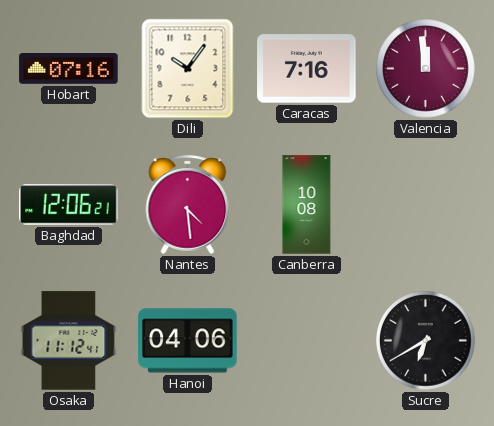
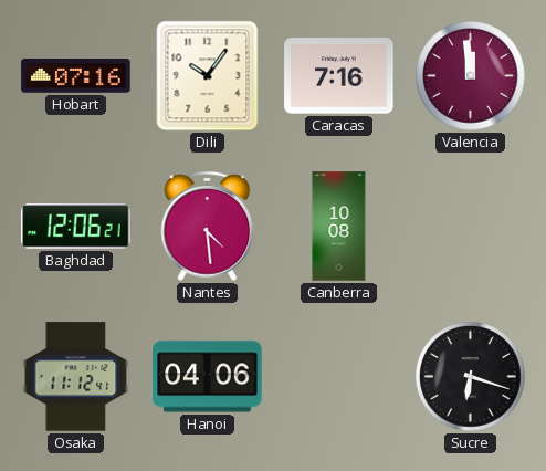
Sucre: 6:40 -> 6:18
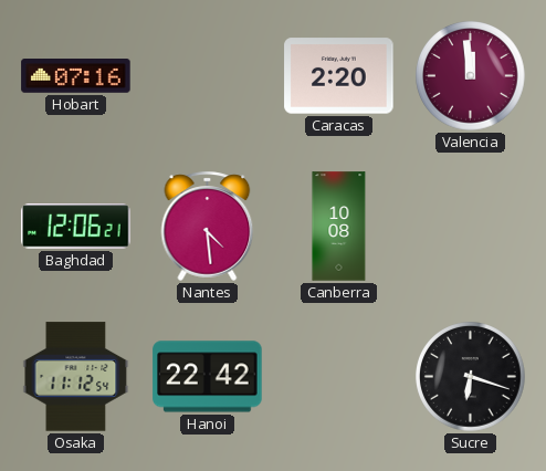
Dili: 10:06 -> none
Caracas: 7:16 -> 2:20
Osaka: 11:12:41 -> 11:12:54
Hanoi: 04:06 -> 22:42
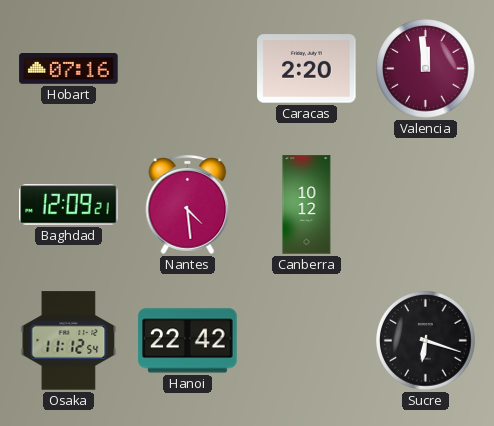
Baghdad: 12:06 -> 12:09
Canberra: 10:08 -> 10:12
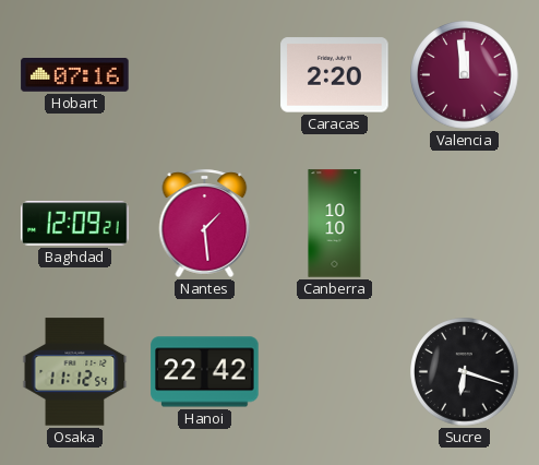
Nantes: 4:29 -> 1:29
Canberra: 10:12 -> 10:10
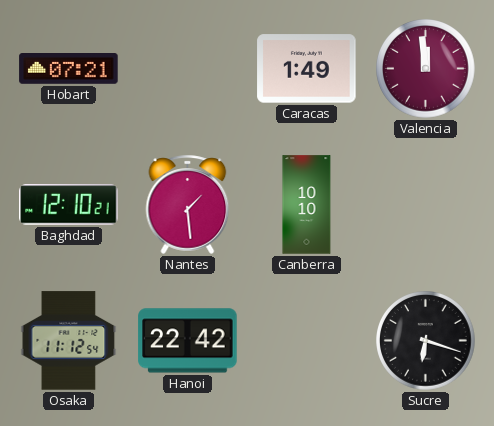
Hobart: 07:16 -> 07:21
Caracas: 2:20 -> 1:49
Baghdad: 12:09 -> 12:10
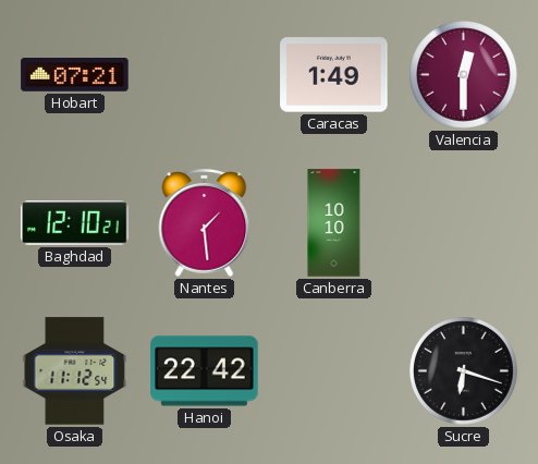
Valencia: 11:59 -> 12:30
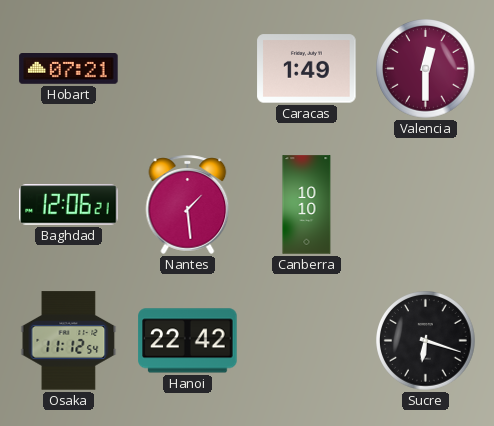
Baghdad: 12:10 -> 12:06
